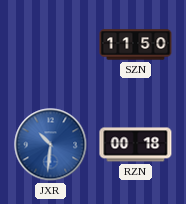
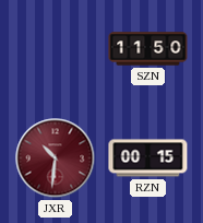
JXR dial: blue -> burgundy
RZN: 00:18 -> 00:15
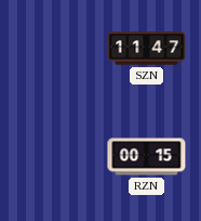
SZN: 11:50 -> 11:47
JXR: 10:31 -> none
